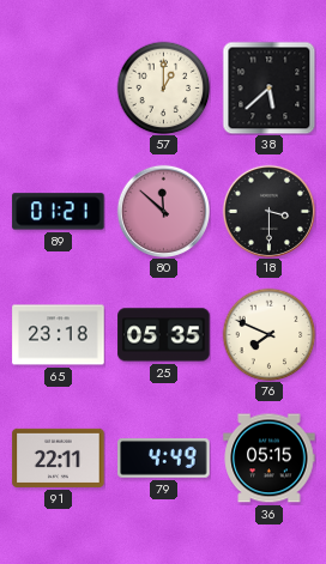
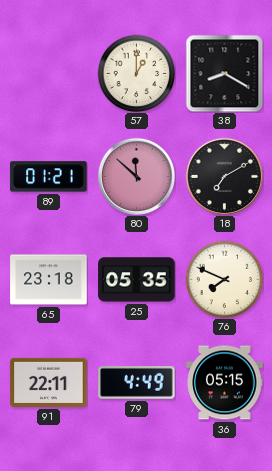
38: 5:38 -> 8:20
18: 3:30 -> 7:10
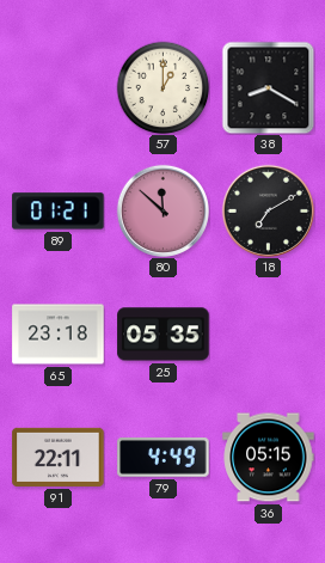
76: 7:49 -> none
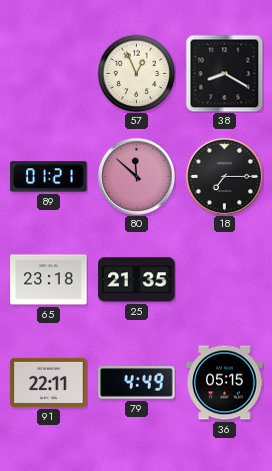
57: 1:00 -> 12:56
18: 7:10 -> 7:15
25: 05:35 -> 21:35
